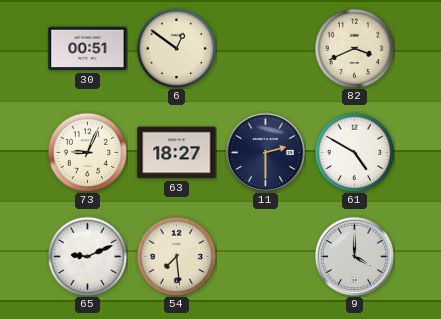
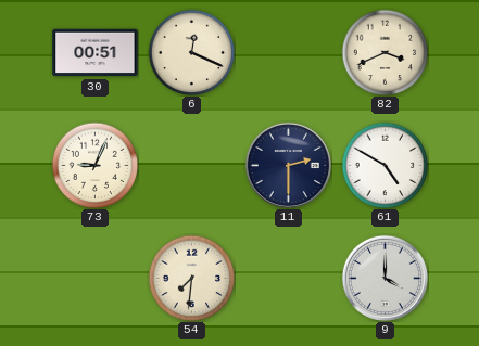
6: 12:51 -> 12:19
63: 18:27 -> none
65: 9:11 -> none
54: 7:29 -> 7:31
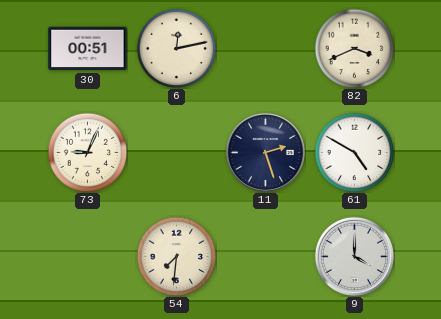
6: 12:19 -> 12:13
11: 2:30 -> 2:27
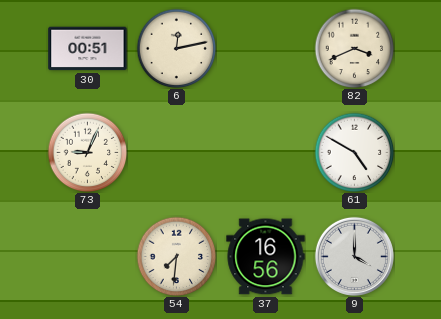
11: 2:27 -> none
37: none -> 16:56
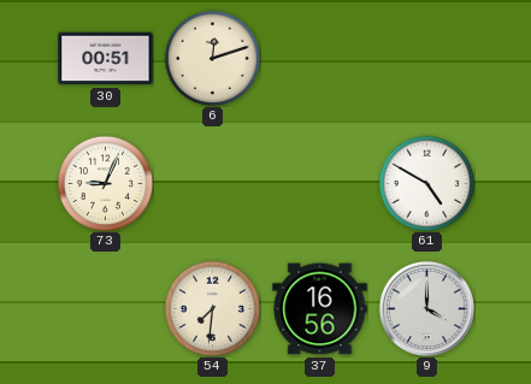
6: 12:13 -> 12:12
82: 3:41 -> none
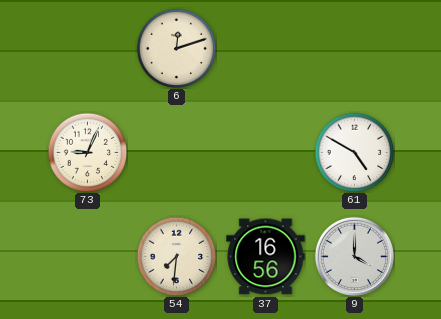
30: 00:51 -> none
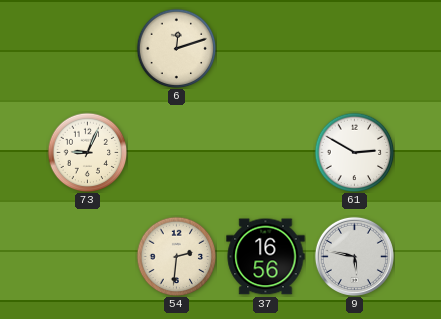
61: 4:50 -> 2:50
54: 7:31 -> 2:31
9: 4:00 -> 5:47
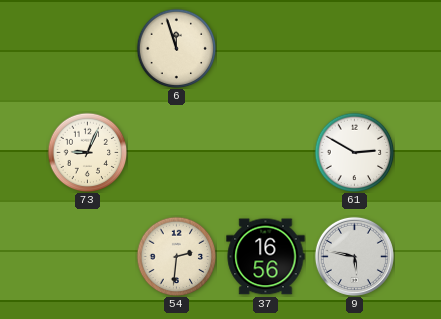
6: 12:12 -> 11:57
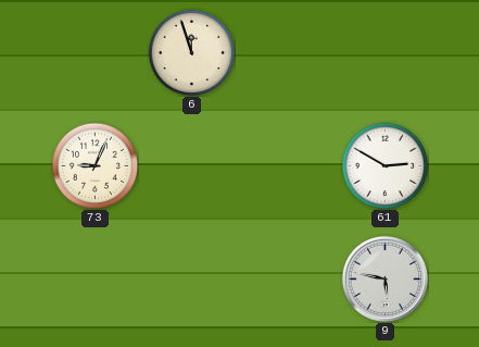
54: 2:31 -> none
37: 16:56 -> none
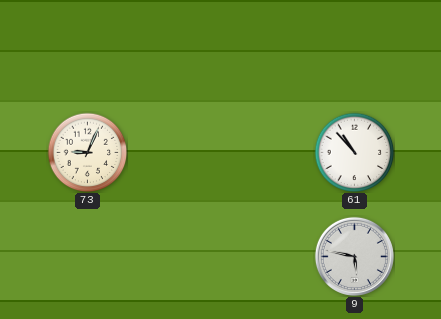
6: 11:57 -> none
61: 2:50 -> 10:53
